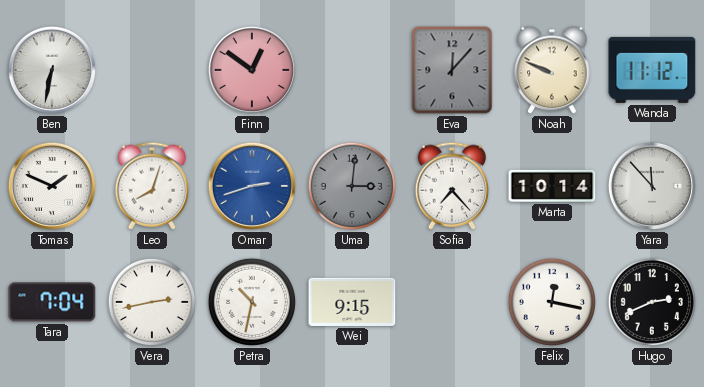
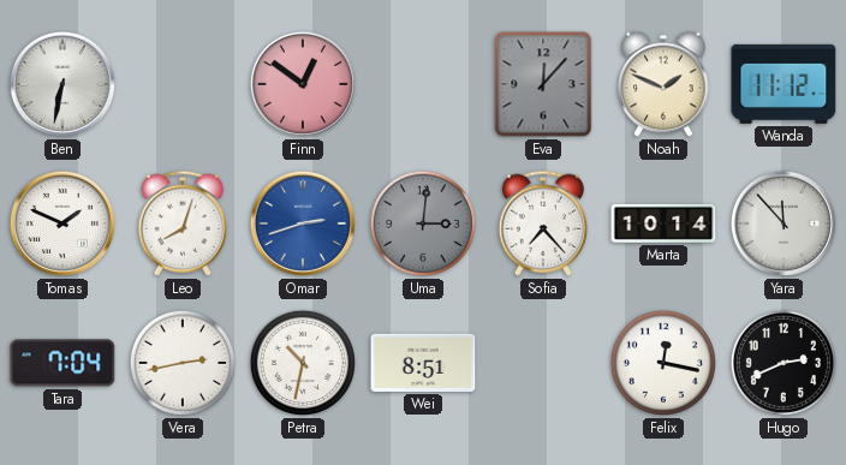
Noah: 9:49 -> 1:49
Wei: 9:15 -> 8:51
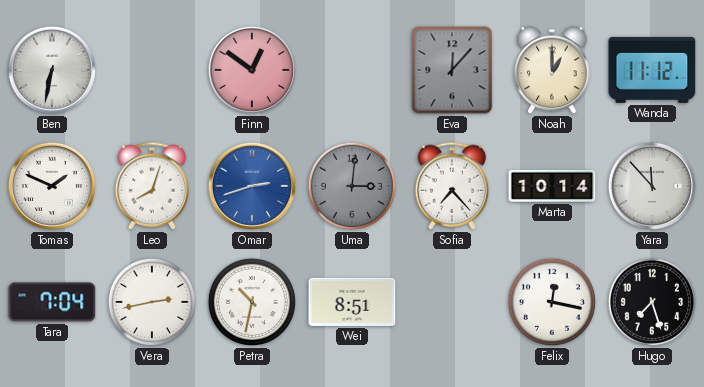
Noah: 1:49 -> 1:00
Hugo: 2:41 -> 7:27
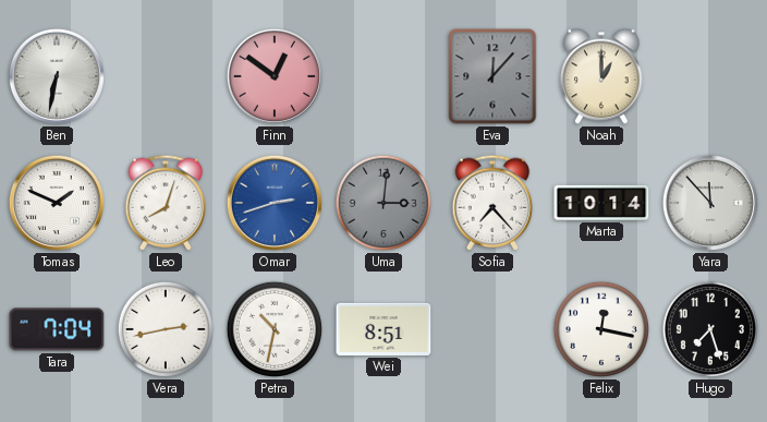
Wanda: 11:12 -> none
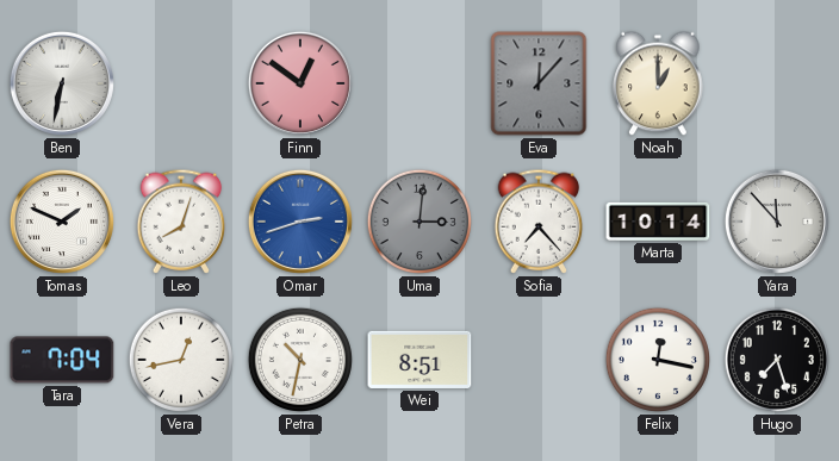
Vera: 2:43 -> 12:43
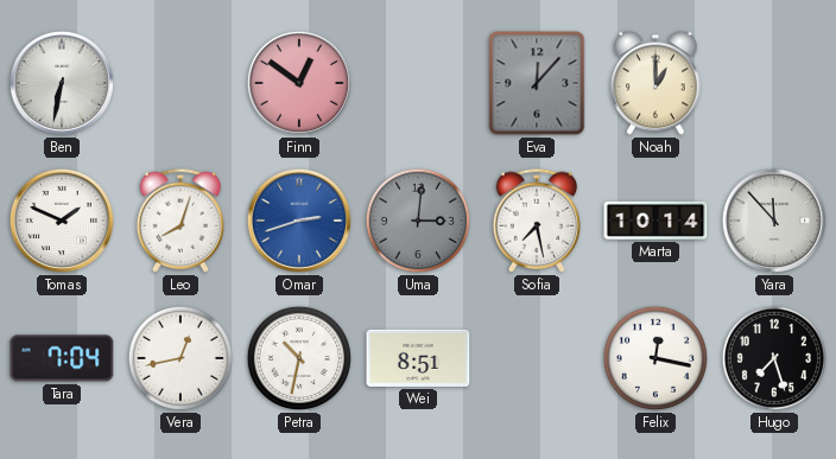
Sofia: 7:23 -> 7:28
